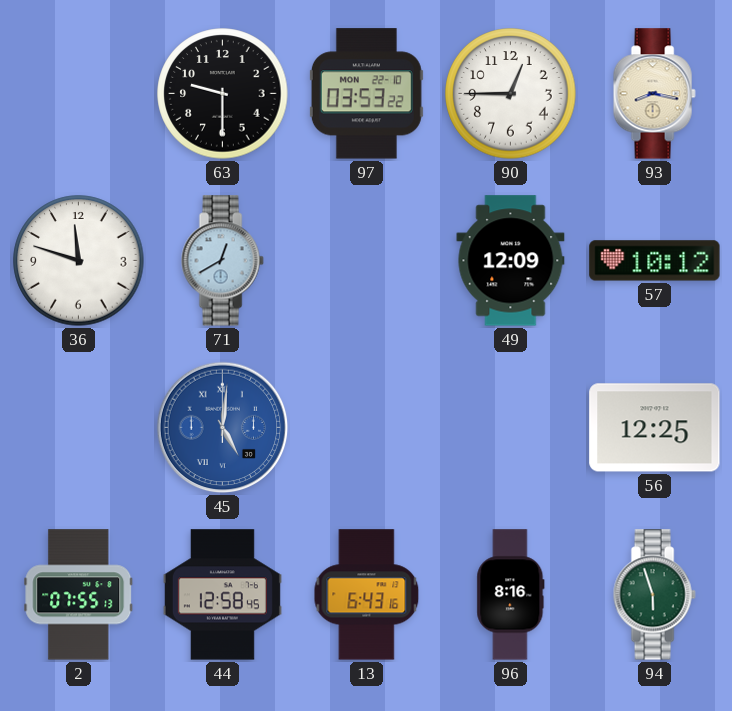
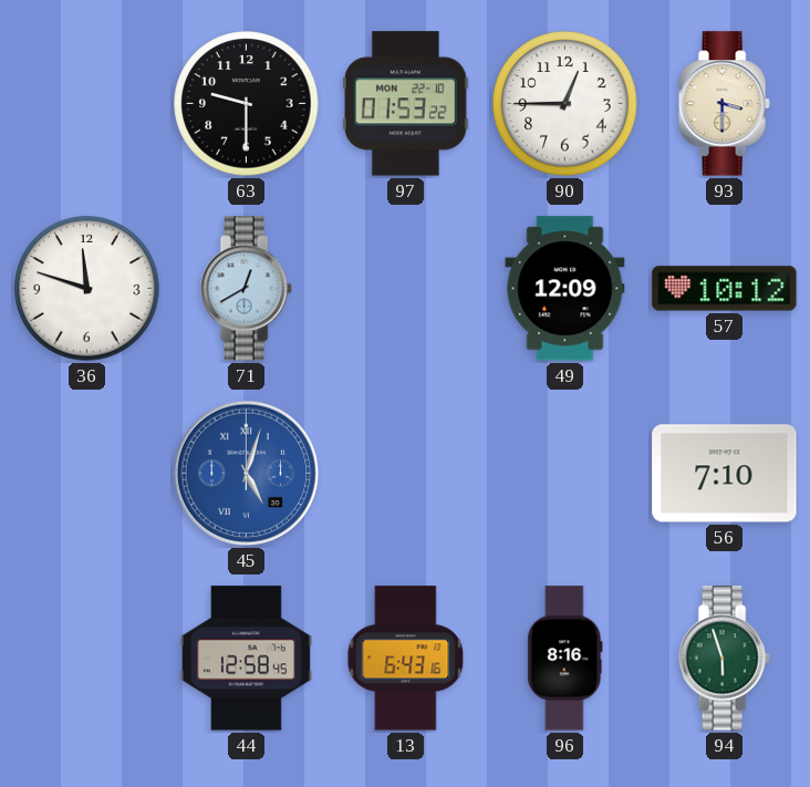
97: 03:53 -> 01:53
93: 8:17 -> 3:30
45: 5:01 -> 5:03
56: 12:25 -> 7:10
2: 07:55 -> none
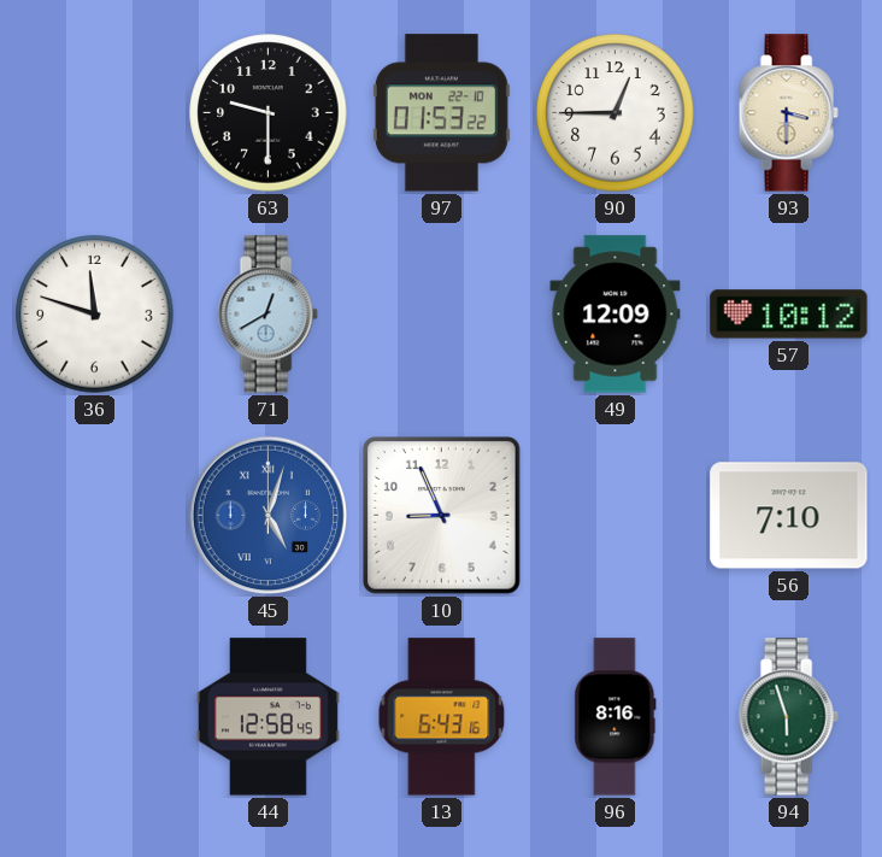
10: none -> 8:56
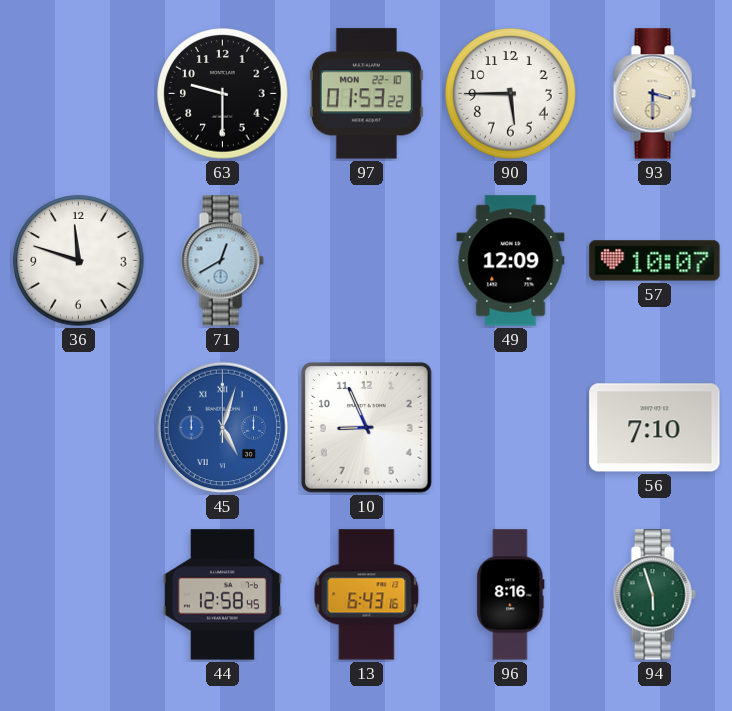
90: 12:45 -> 5:45
57: 10:12 -> 10:07
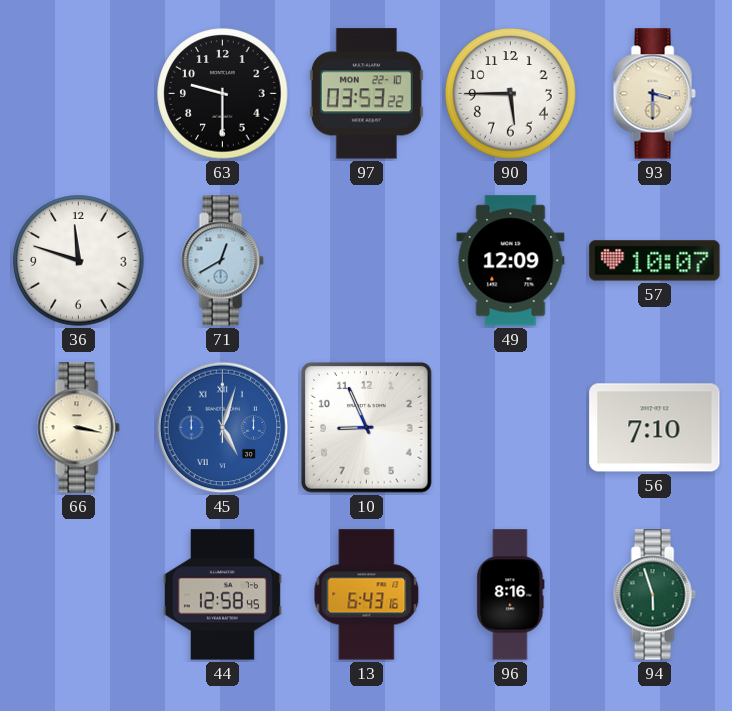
97: 01:53 -> 03:53
66: none -> 3:17
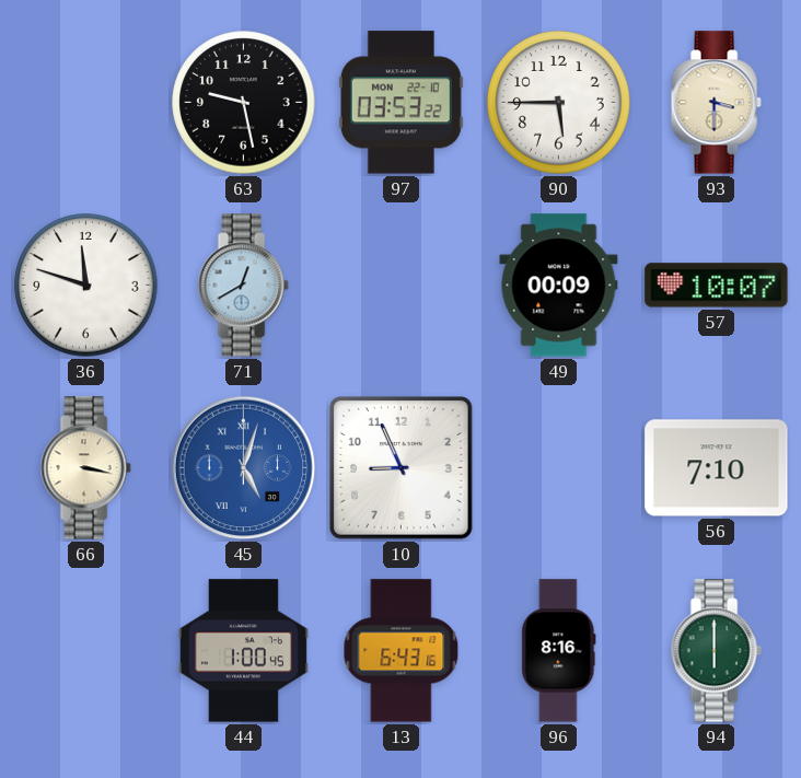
63: 9:30 -> 9:28
49: 12:09 -> 00:09
44: 12:58 -> 1:00
94: 5:57 -> 6:00
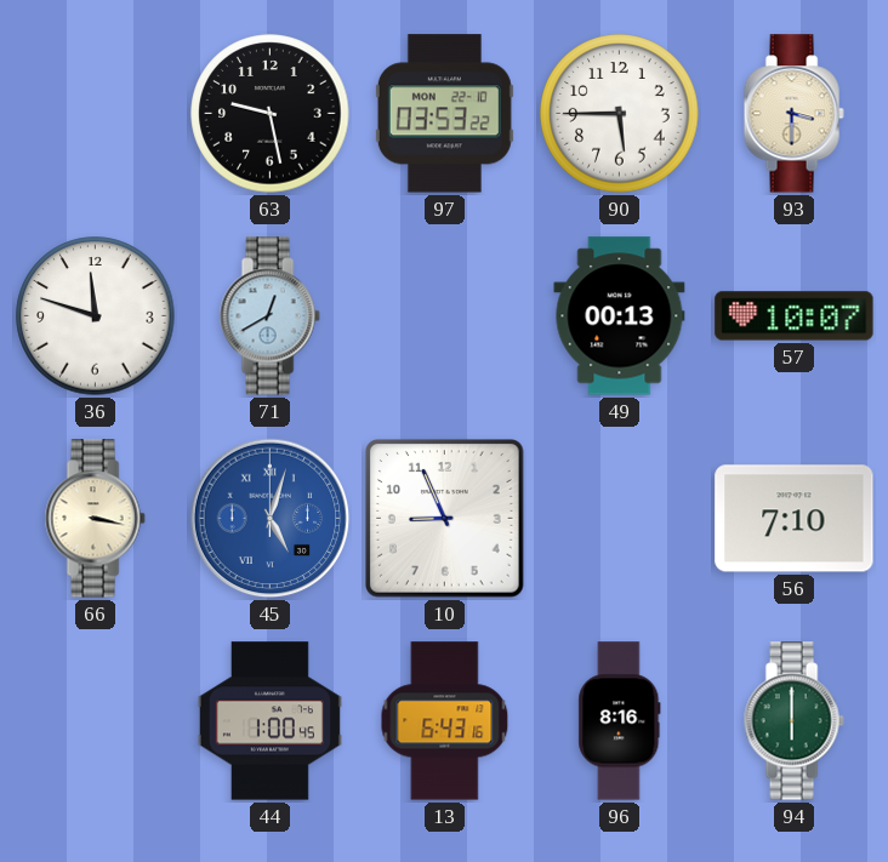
49: 00:09 -> 00:13
